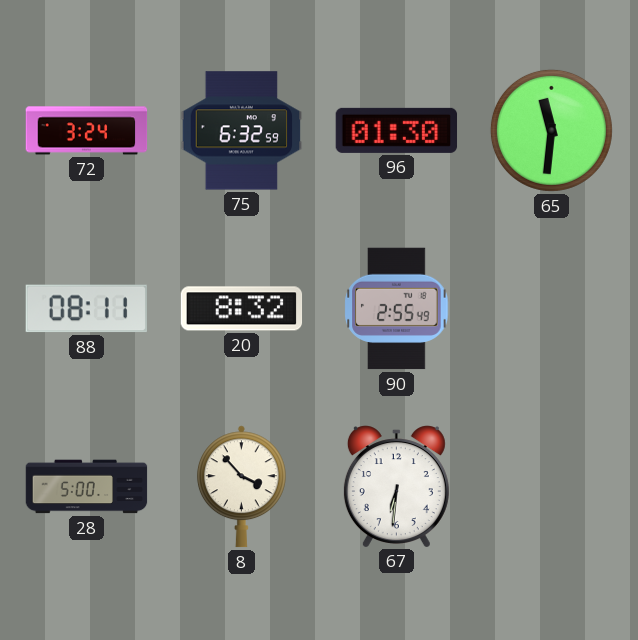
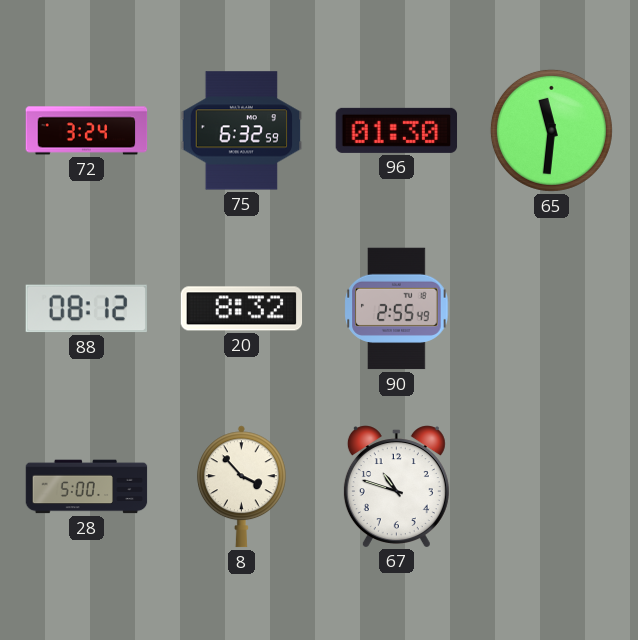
88: 08:11 -> 08:12
67: 6:31 -> 10:48
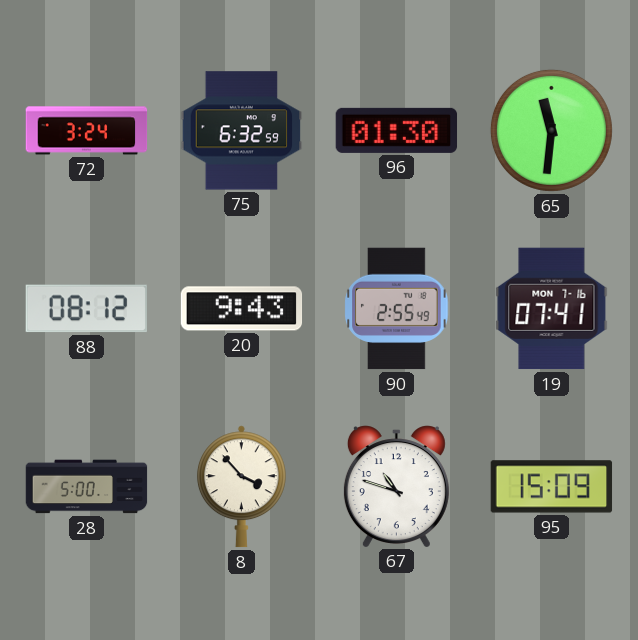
20: 8:32 -> 9:43
19: none -> 07:41
95: none -> 15:09
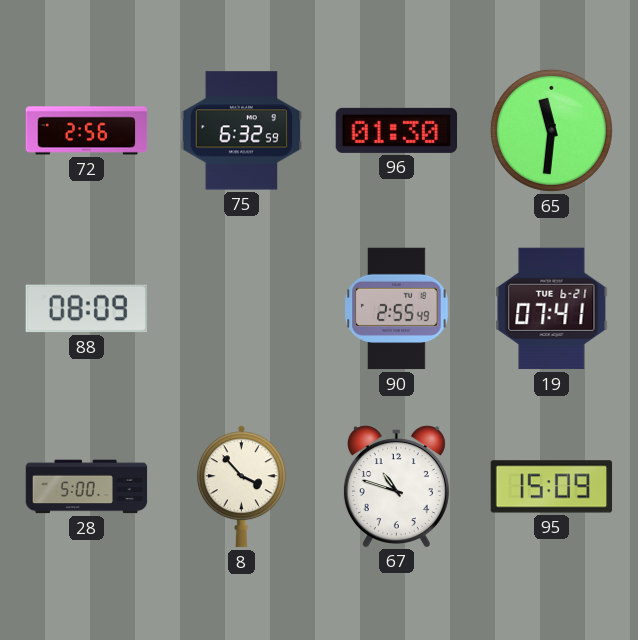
72: 3:24 -> 2:56
88: 08:12 -> 08:09
20: 9:43 -> none
19 date: MON 7-16 -> TUE 6-21
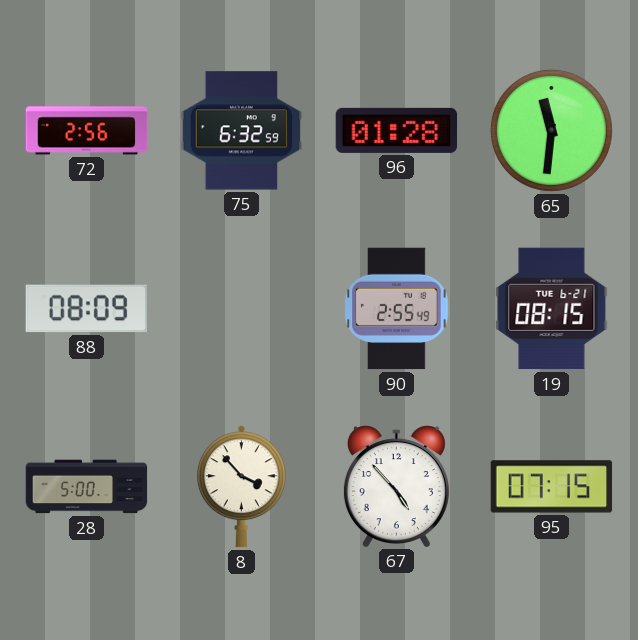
96: 01:30 -> 01:28
19: 07:41 -> 08:15
67: 10:48 -> 4:53
95: 15:09 -> 07:15
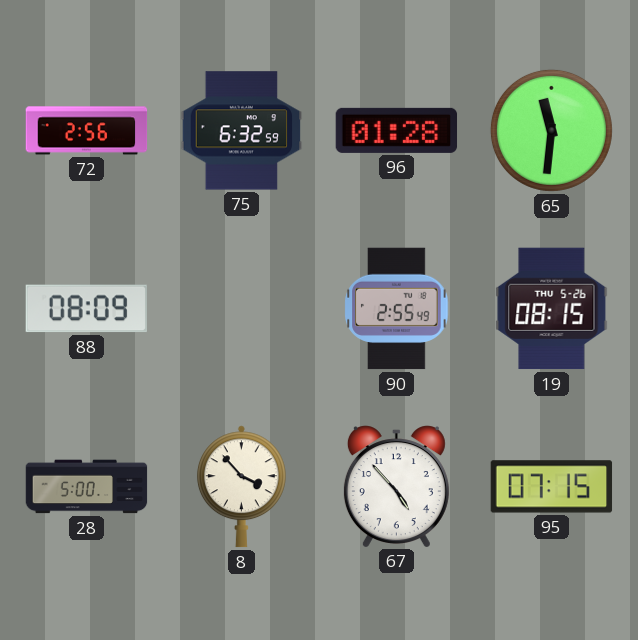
19 date: TUE 6-21 -> THU 5-26
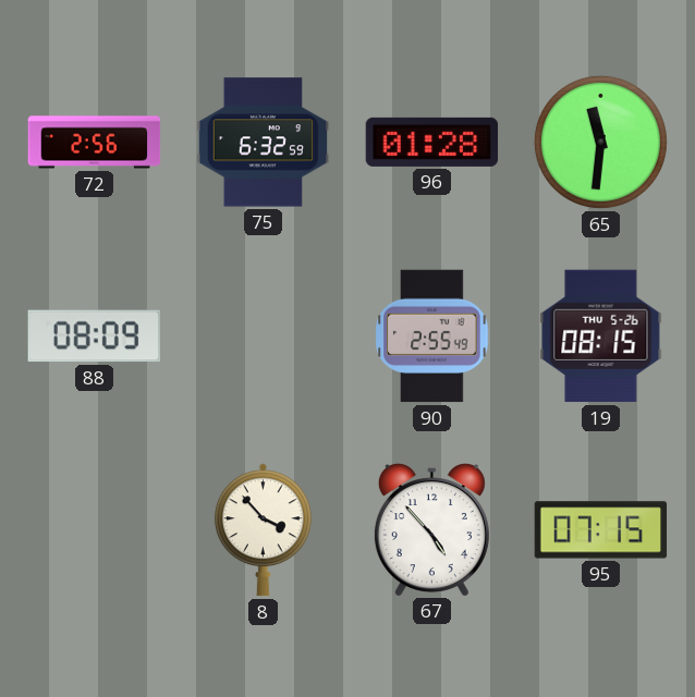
28: 5:00 -> none
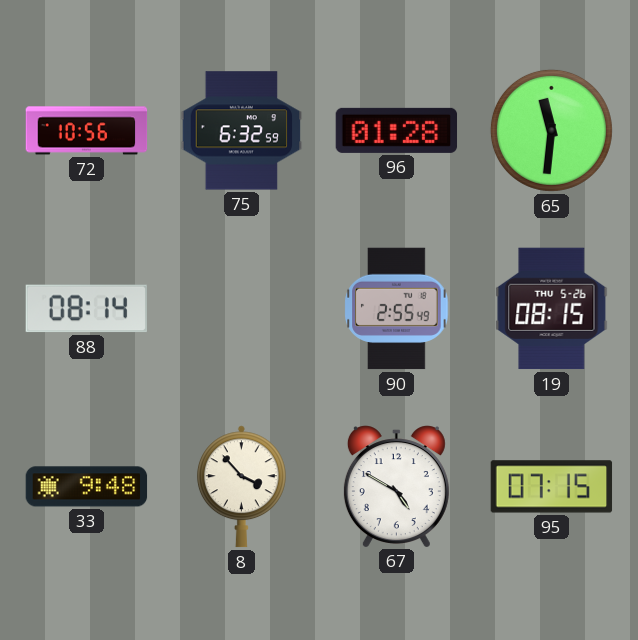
72: 2:56 -> 10:56
88: 08:09 -> 08:14
33: none -> 9:48
67: 4:53 -> 4:50
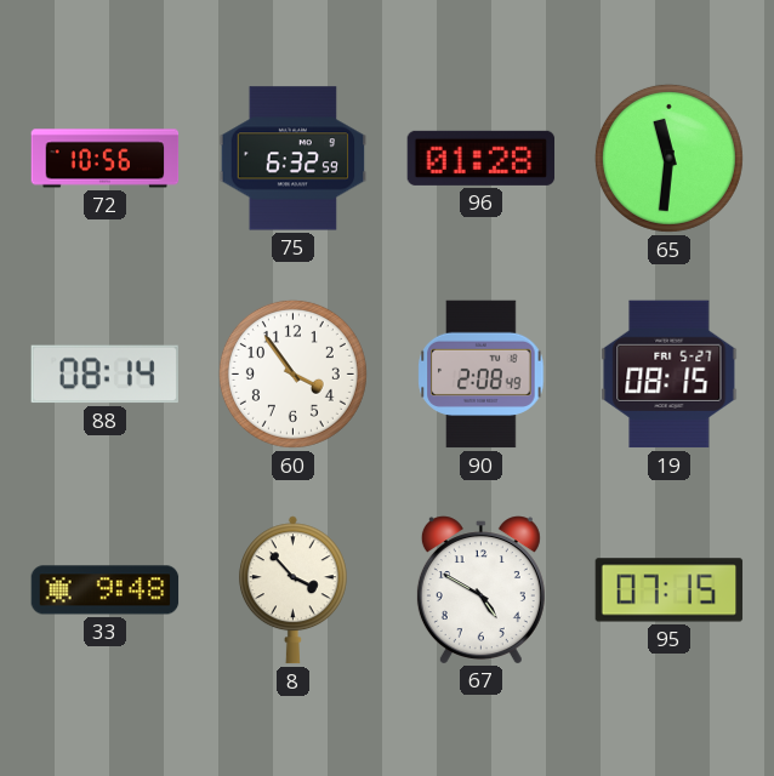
60: none -> 3:54
90: 2:55 -> 2:08
19 date: THU 5-26 -> FRI 5-27
